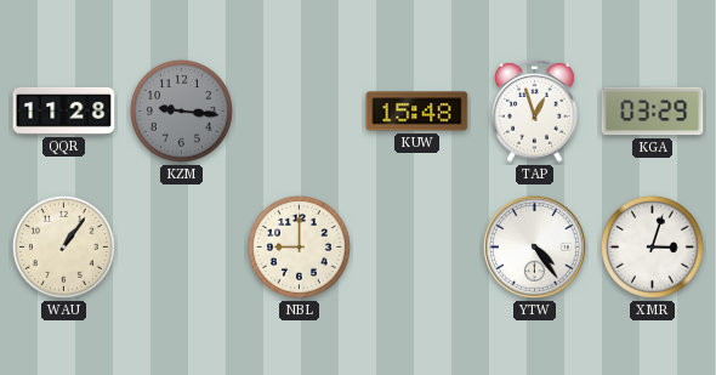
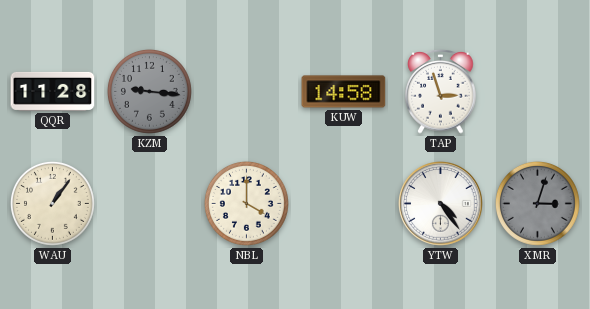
KUW: 15:48 -> 14:58
TAP: 12:57 -> 2:57
KGA: 03:29 -> none
NBL: 9:00 -> 4:00
XMR dial: white -> grey
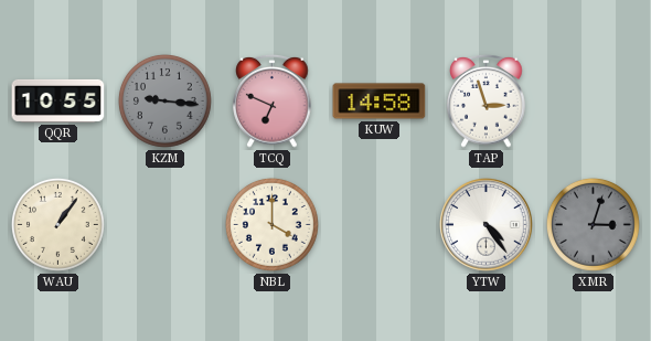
QQR: 11:28 -> 10:55
TCQ: none -> 6:49
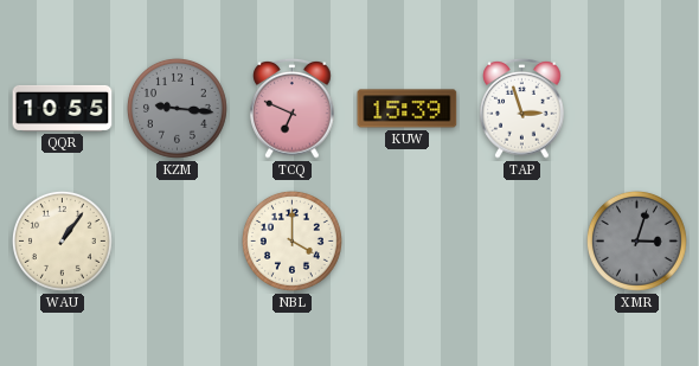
KUW: 14:58 -> 15:39
YTW: 4:24 -> none
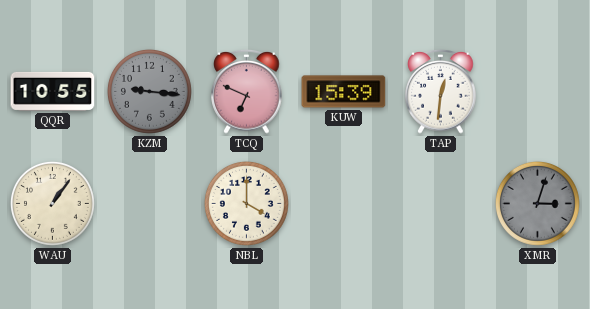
TAP: 2:57 -> 12:31
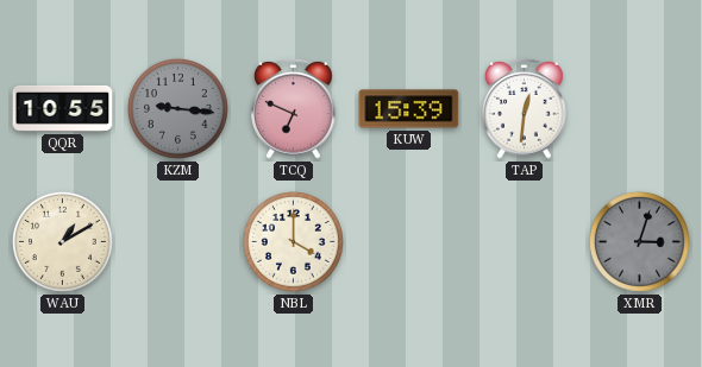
WAU: 1:06 -> 1:10
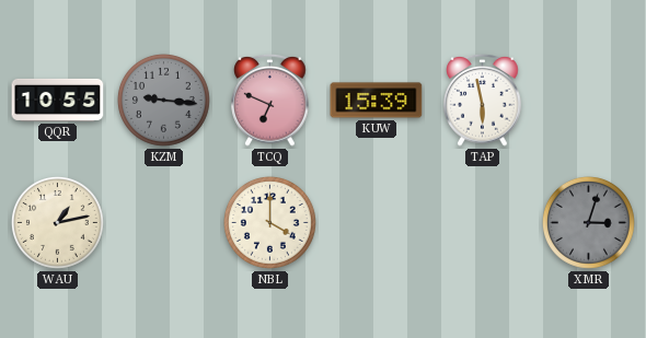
TAP: 12:31 -> 5:58
WAU: 1:10 -> 1:13
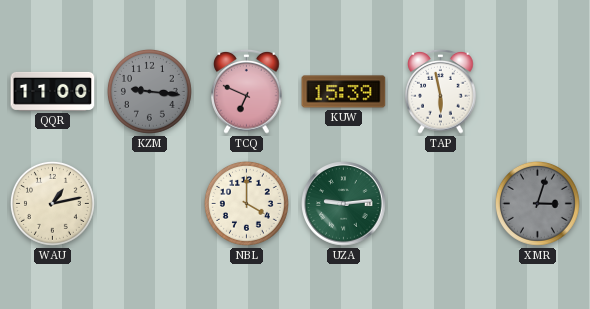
QQR: 10:55 -> 11:00
UZA: none -> 9:14
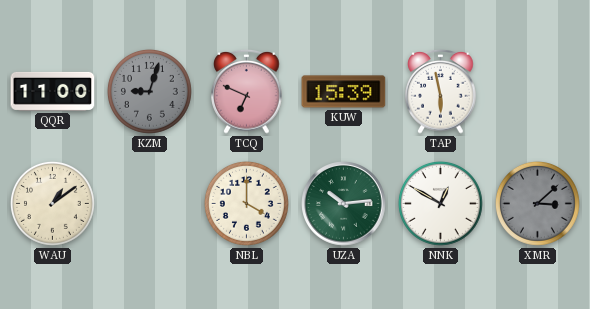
KZM: 9:16 -> 9:03
WAU: 1:13 -> 1:09
UZA: 9:14 -> 10:14
NNK: none -> 12:50
XMR: 3:03 -> 3:08
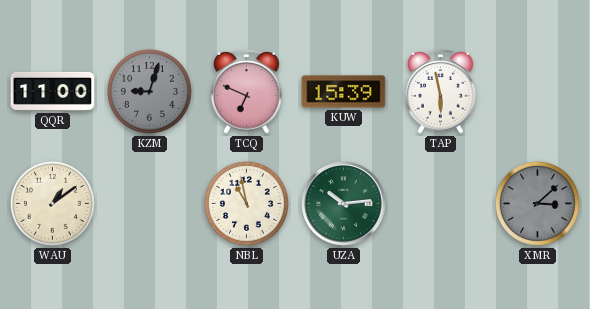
NBL: 4:00 -> 10:58
NNK: 12:50 -> none
